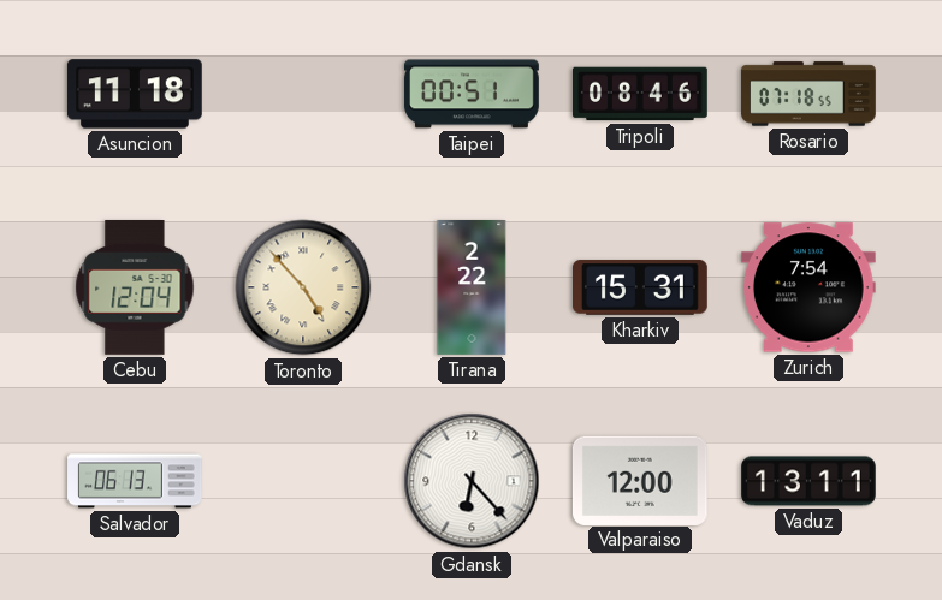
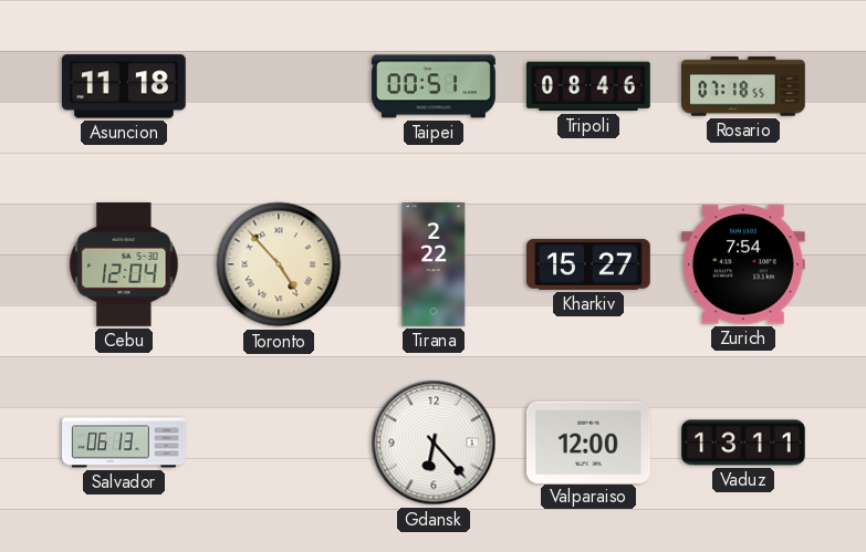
Kharkiv: 15:31 -> 15:27
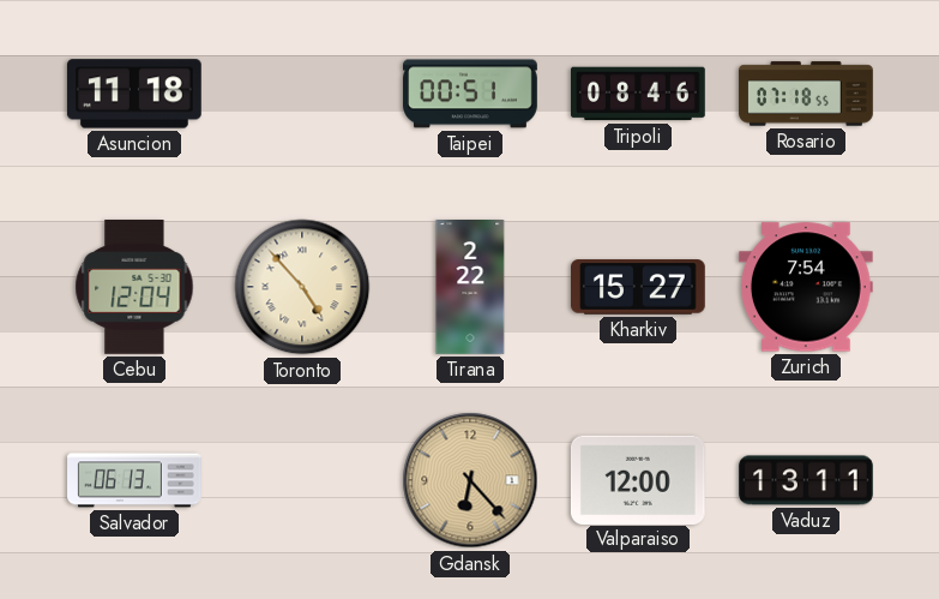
Gdansk dial: white -> champagne
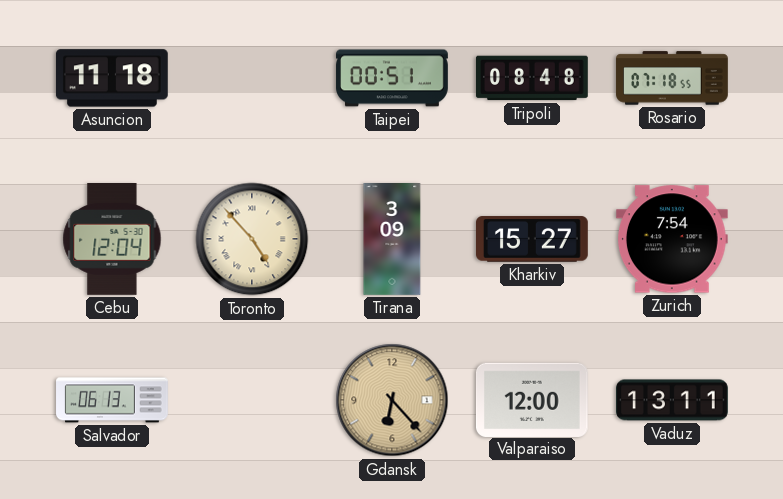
Tripoli: 08:46 -> 08:48
Tirana: 2:22 -> 3:09
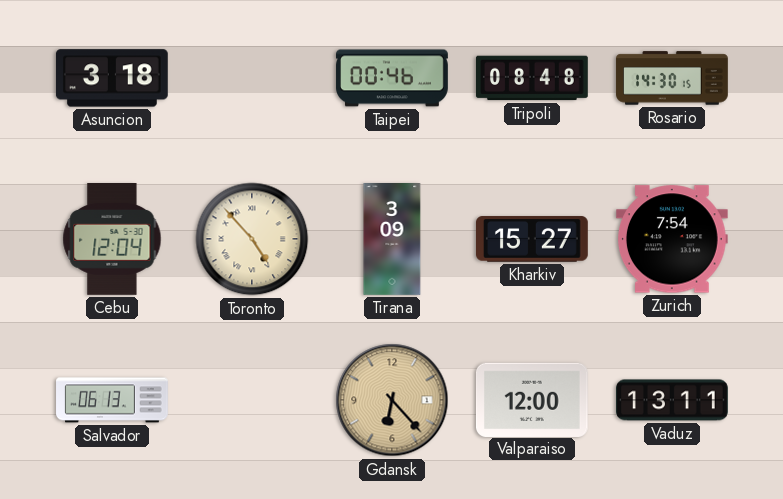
Asuncion: 11:18 -> 3:18
Taipei: 00:51 -> 00:46
Rosario: 07:18 -> 14:30
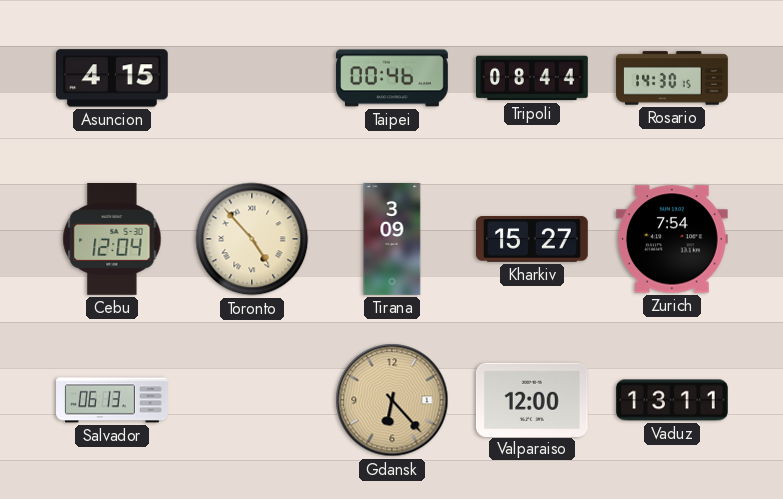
Asuncion: 3:18 -> 4:15
Tripoli: 08:48 -> 08:44
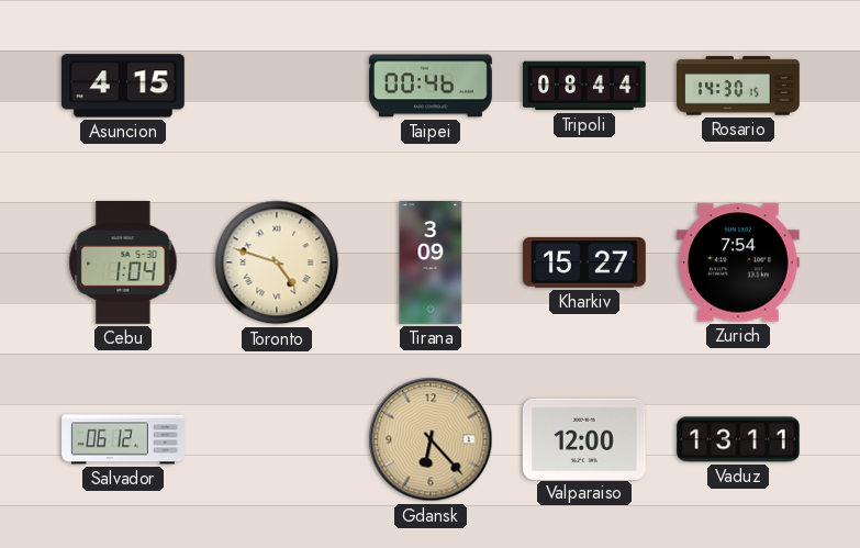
Cebu: 12:04 -> 1:04
Toronto: 4:53 -> 4:48
Salvador: 06:13 -> 06:12
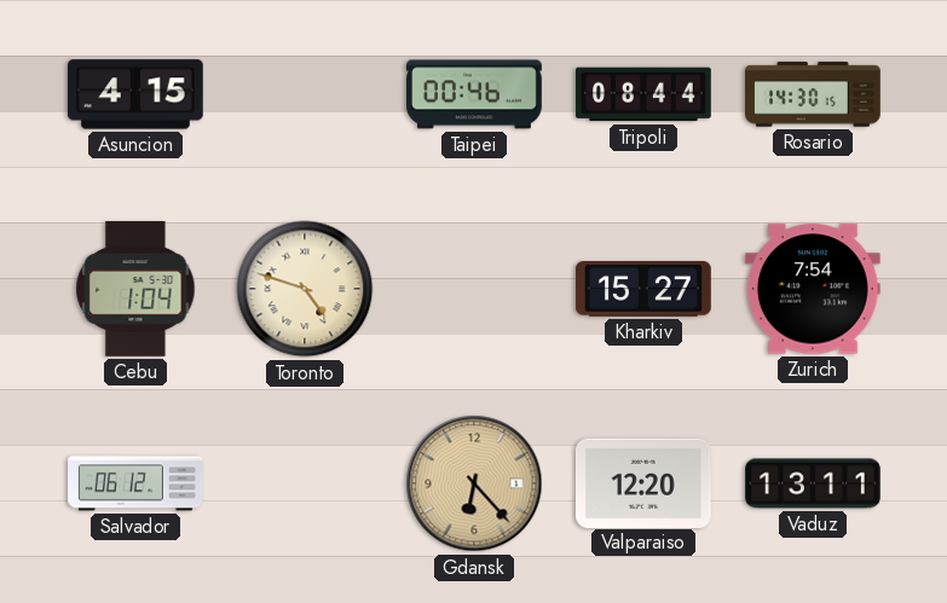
Tirana: 3:09 -> none
Valparaiso: 12:00 -> 12:20
